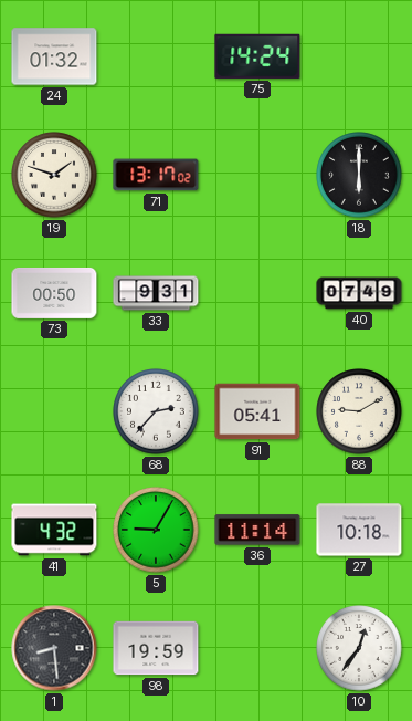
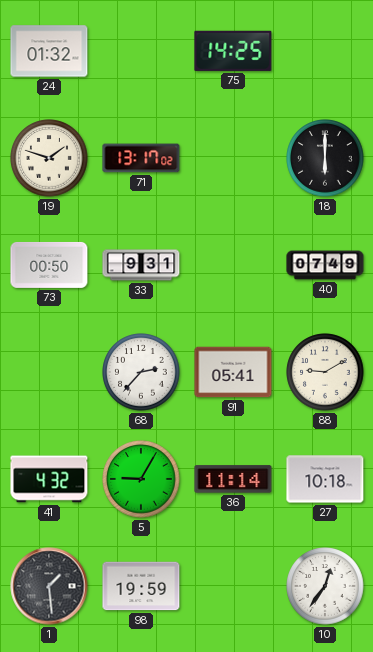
75: 14:24 -> 14:25
1: 8:29 -> 1:29
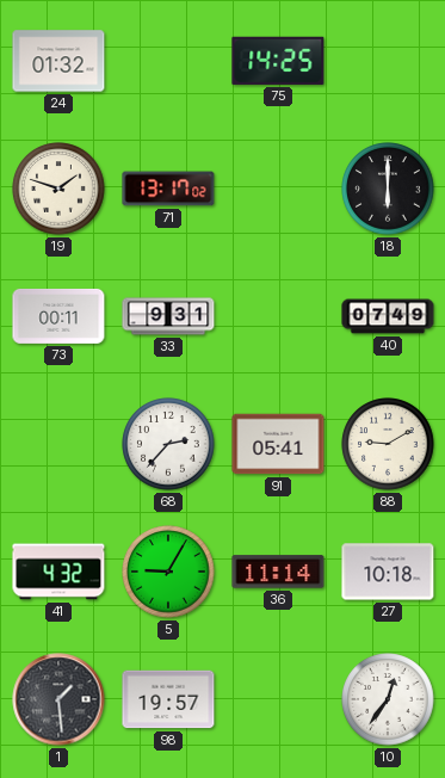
73: 00:50 -> 00:11
98: 19:59 -> 19:57
